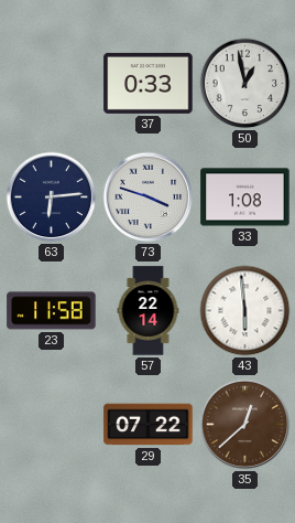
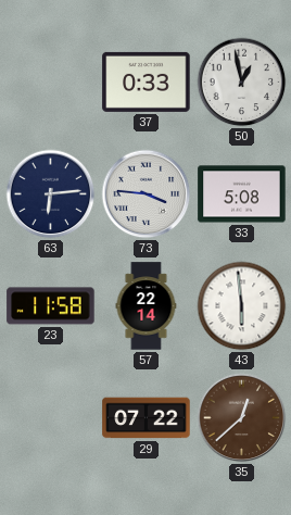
73: 3:48 -> 3:46
33: 1:08 -> 5:08
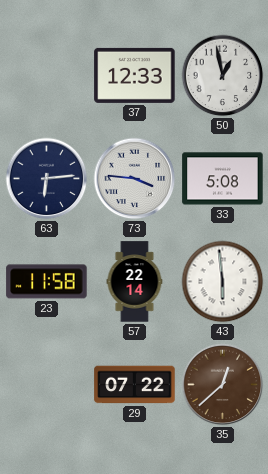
37: 0:33 -> 12:33
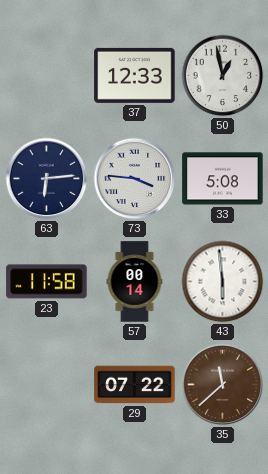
57: 22:14 -> 00:14
35: 12:38 -> 11:38
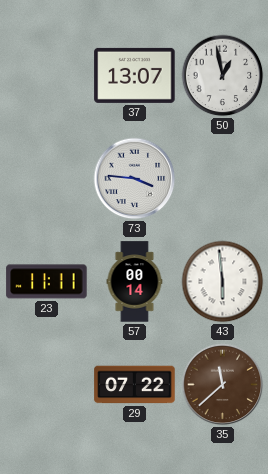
37: 12:33 -> 13:07
63: 6:14 -> none
33: 5:08 -> none
23: 11:58 -> 11:11
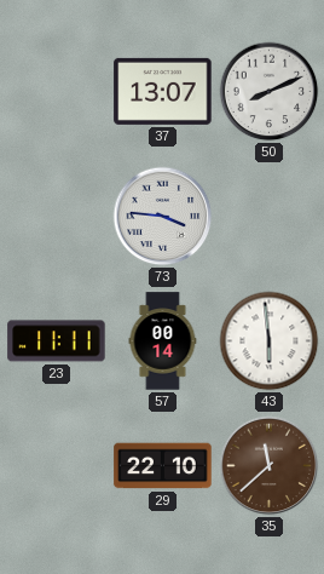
50: 12:58 -> 8:11
29: 07:22 -> 22:10
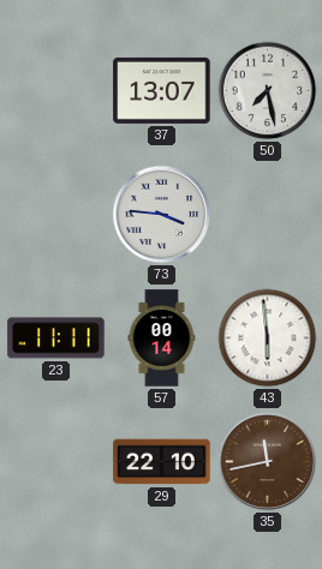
50: 8:11 -> 7:28
35: 11:38 -> 11:43
